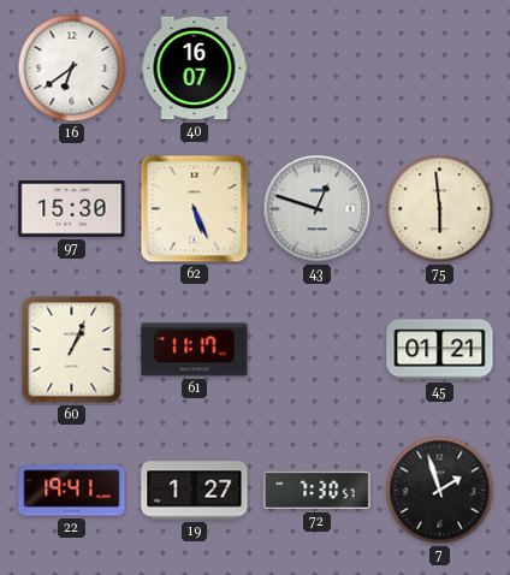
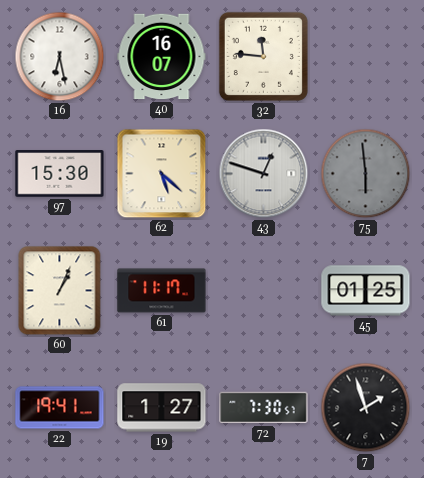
16: 6:39 -> 6:28
32: none -> 11:46
62: 5:26 -> 5:22
75 dial: cream -> grey
45: 01:21 -> 01:25
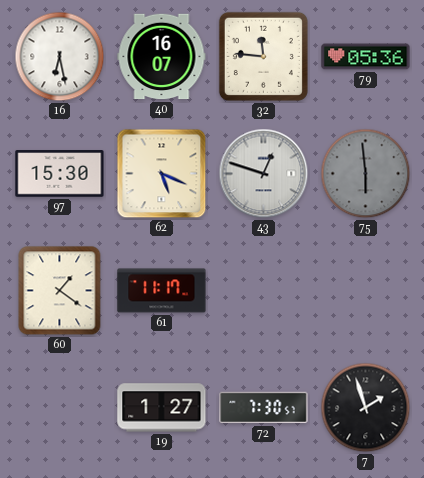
79: none -> 05:36
62: 5:22 -> 5:19
60: 1:04 -> 1:21
45: 01:25 -> none
22: 19:41 -> none
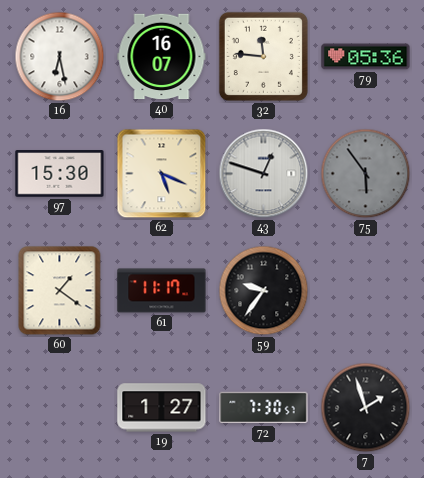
75: 5:59 -> 5:54
59: none -> 9:36
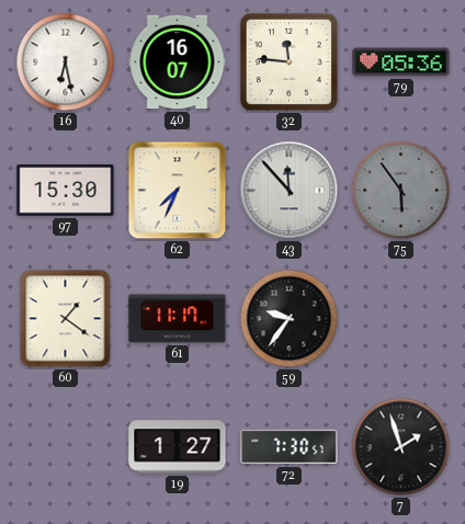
62: 5:19 -> 7:34
43: 12:48 -> 11:53
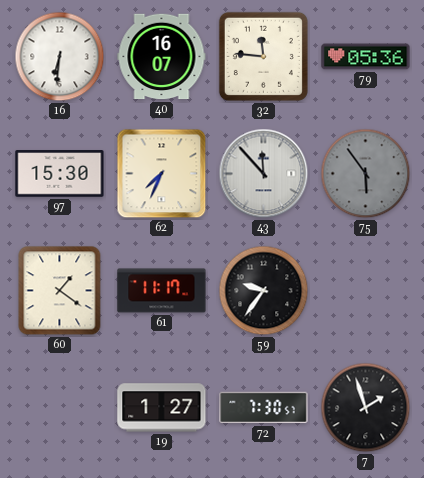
16: 6:28 -> 6:31
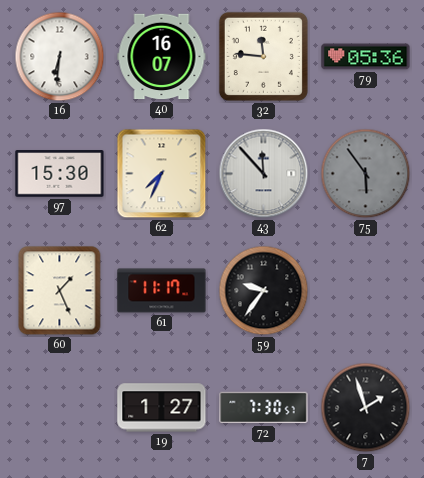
60: 1:21 -> 1:26
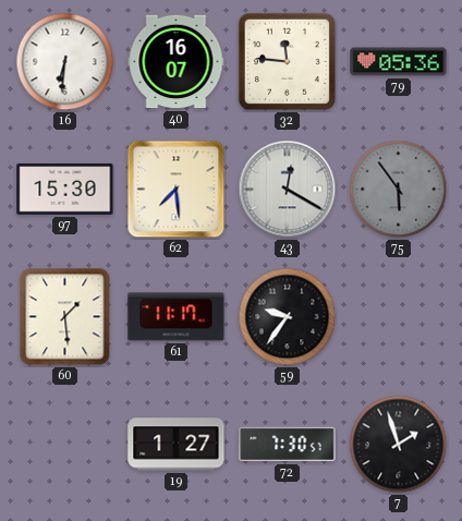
62: 7:34 -> 7:29
43: 11:53 -> 12:20
60: 1:26 -> 1:29
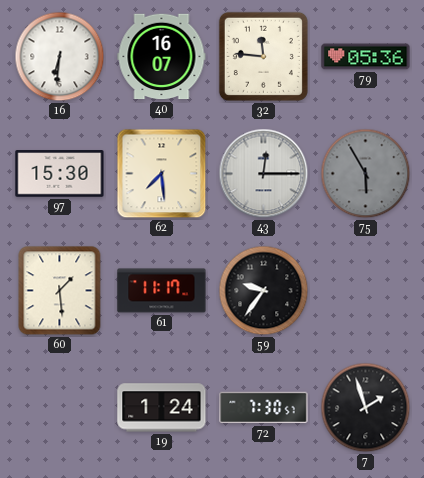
43: 12:20 -> 12:15
75: 5:54 -> 5:55
19: 1:27 -> 1:24
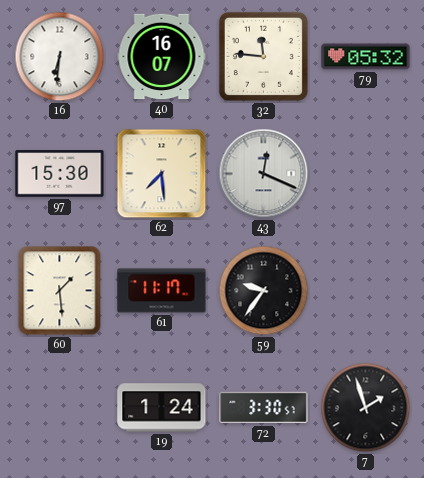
79: 05:36 -> 05:32
43: 12:15 -> 12:19
75: 5:55 -> none
72: 7:30 -> 3:30
